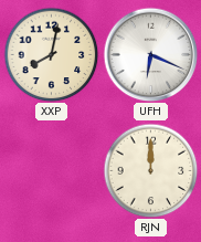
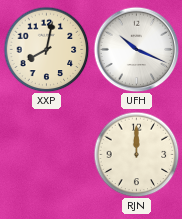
UFH: 6:19 -> 10:19
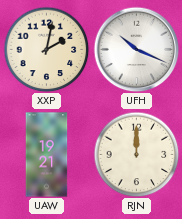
XXP: 8:02 -> 2:02
UAW: none -> 19:21
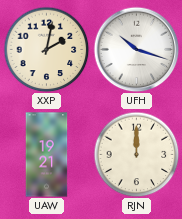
UFH: 10:19 -> 10:18
